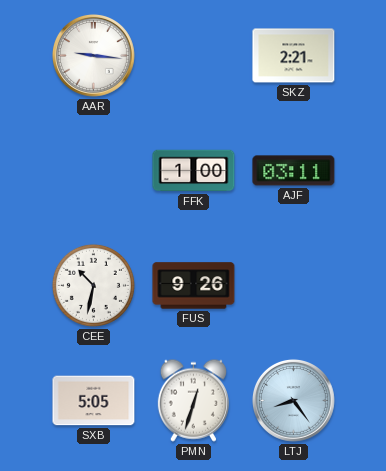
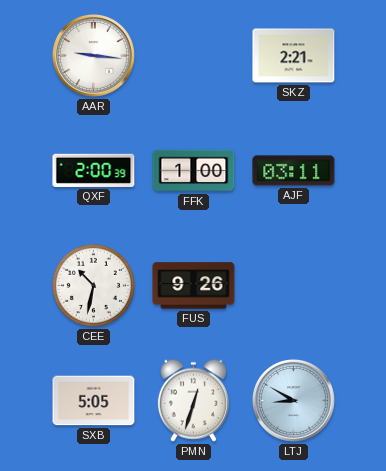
QXF: none -> 2:00
LTJ: 8:24 -> 8:50
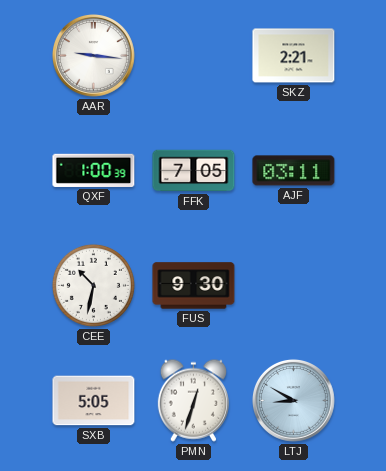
QXF: 2:00 -> 1:00
FFK: 1:00 -> 7:05
FUS: 9:26 -> 9:30
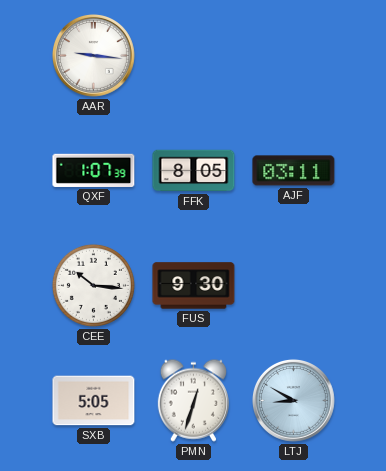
SKZ: 2:21 -> none
QXF: 1:00 -> 1:07
FFK: 7:05 -> 8:05
CEE: 10:32 -> 10:16
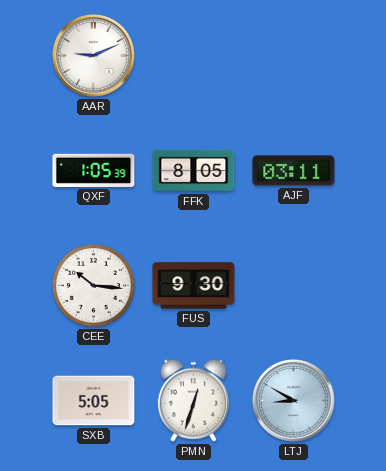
AAR: 9:16 -> 9:11
QXF: 1:07 -> 1:05
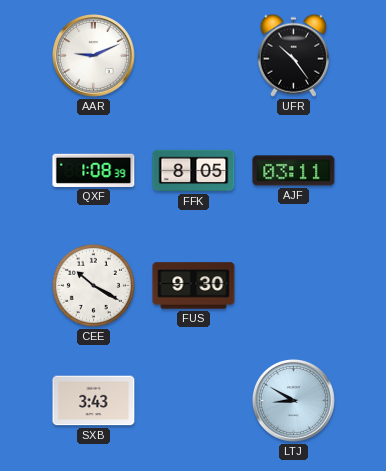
UFR: none -> 10:24
QXF: 1:05 -> 1:08
CEE: 10:16 -> 10:20
SXB: 5:05 -> 3:43
PMN: 12:33 -> none
